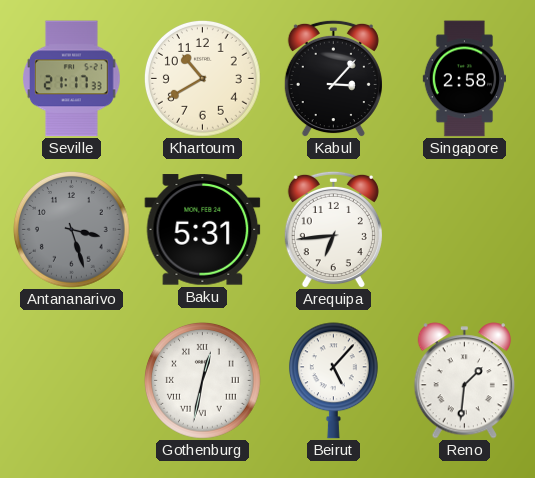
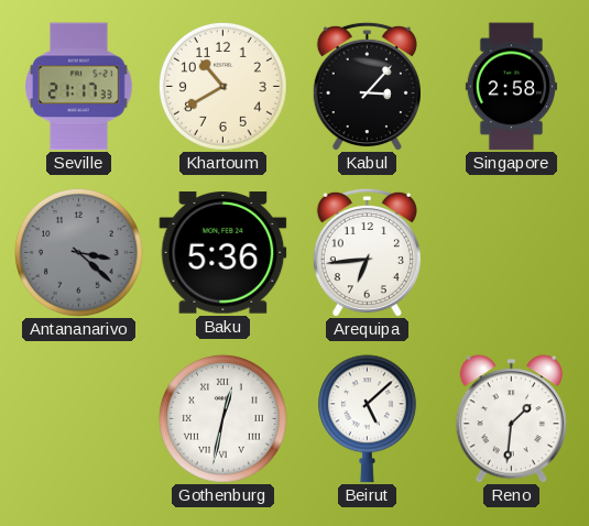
Antananarivo: 3:27 -> 3:22
Baku: 5:31 -> 5:36
Beirut: 5:07 -> 5:08
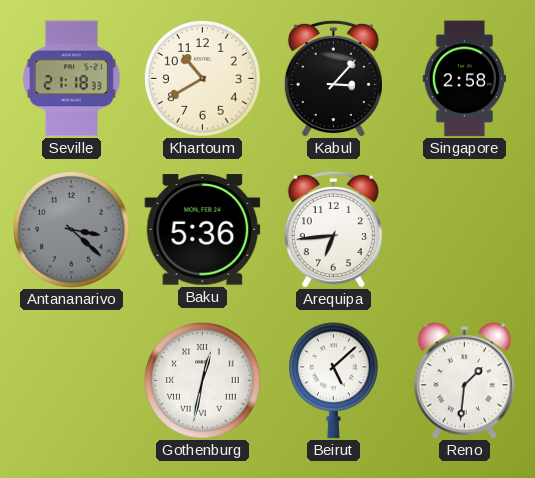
Seville: 21:17 -> 21:18
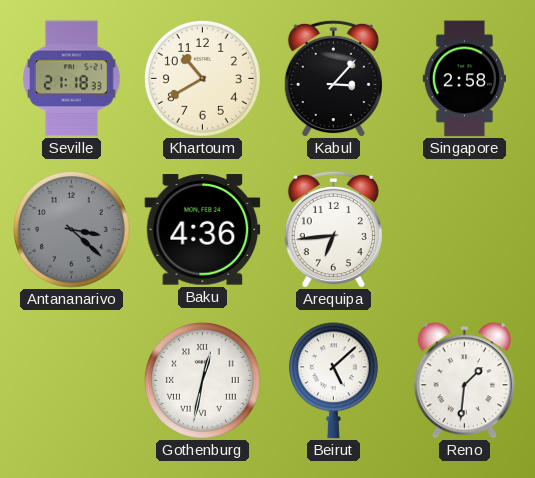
Baku: 5:36 -> 4:36
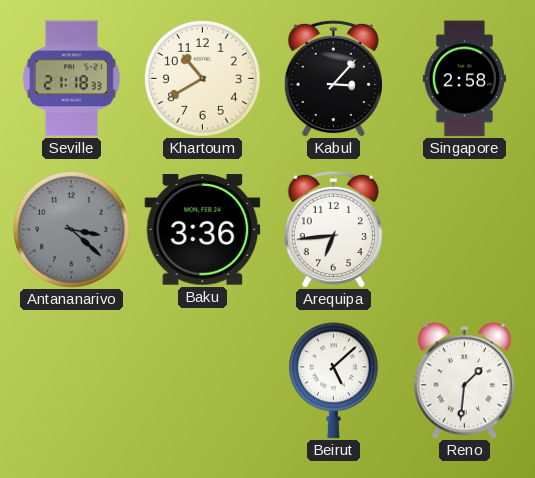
Baku: 4:36 -> 3:36
Gothenburg: 12:32 -> none
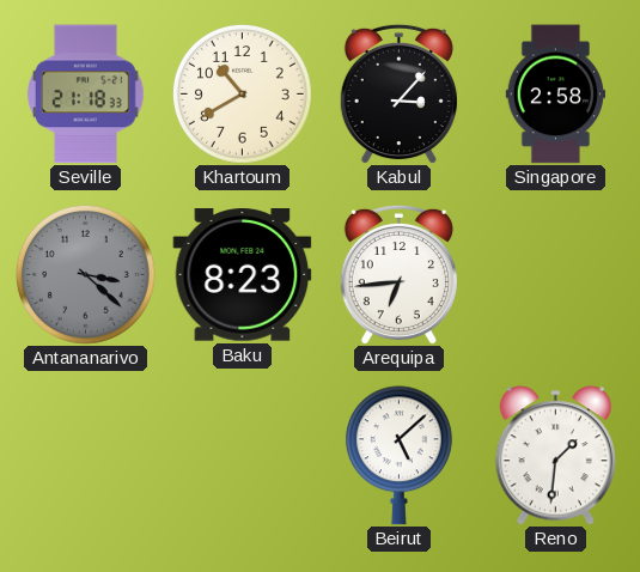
Baku: 3:36 -> 8:23
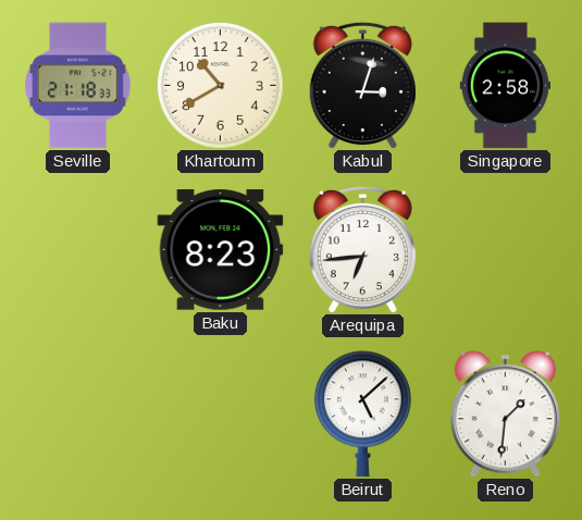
Kabul: 3:07 -> 3:03
Antananarivo: 3:22 -> none
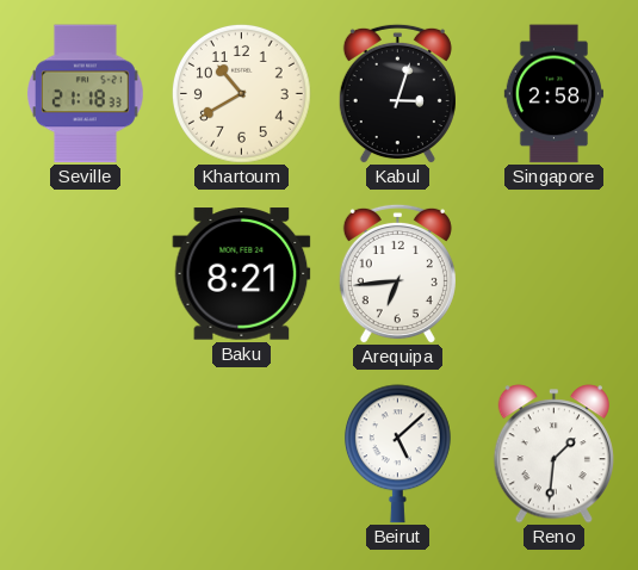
Baku: 8:23 -> 8:21
